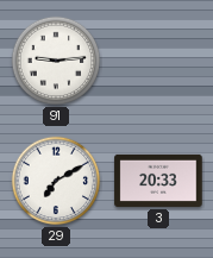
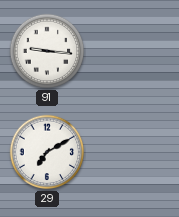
91: 9:14 -> 9:16
3: 20:33 -> none
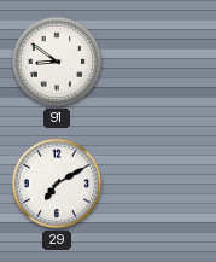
91: 9:16 -> 8:51
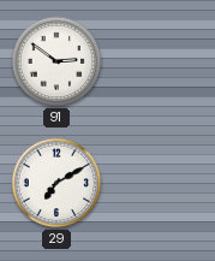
91: 8:51 -> 2:51
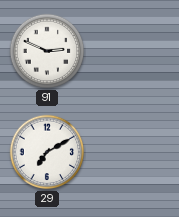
91: 2:51 -> 2:49
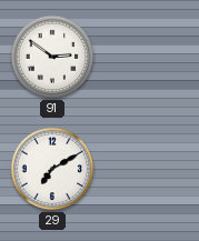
91: 2:49 -> 2:51
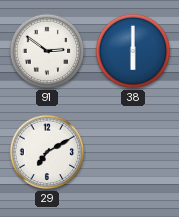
38: none -> 6:00
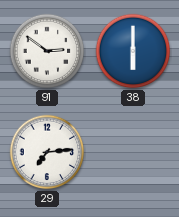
29: 7:10 -> 7:14
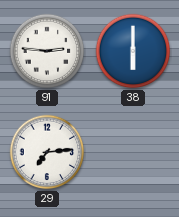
91: 2:51 -> 2:46
